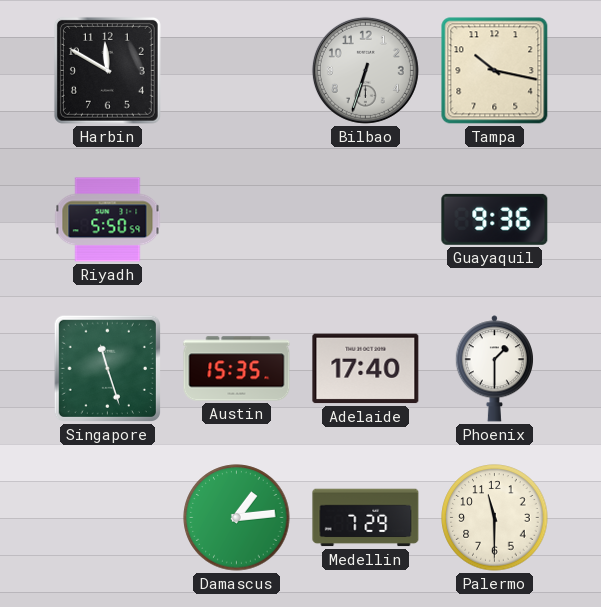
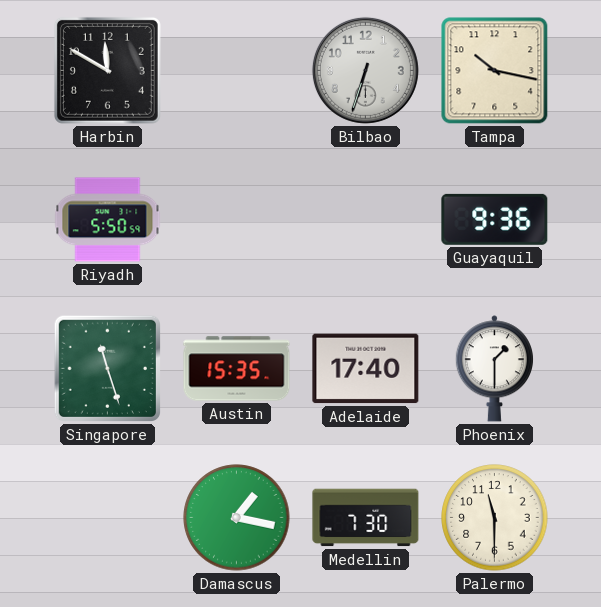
Damascus: 1:14 -> 1:17
Medellin: 7:29 -> 7:30
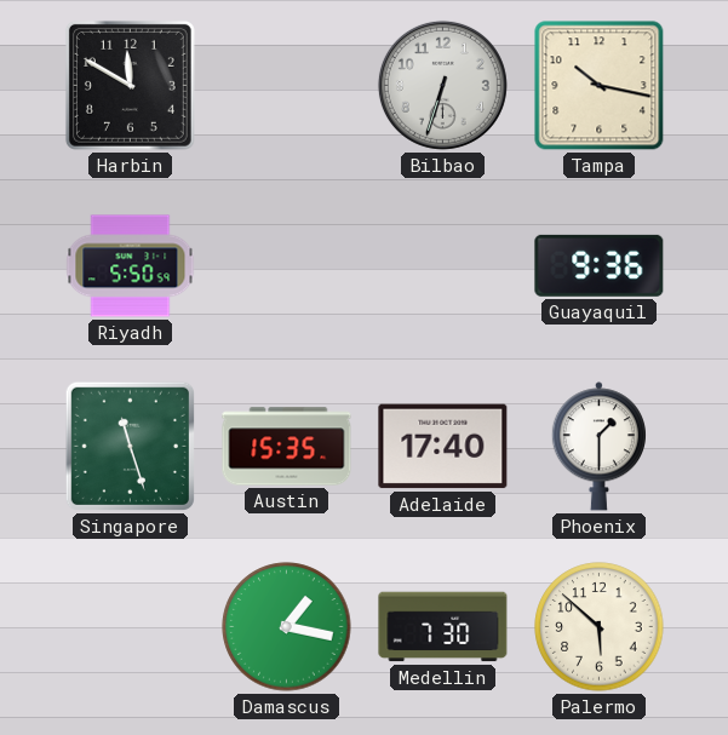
Palermo: 11:30 -> 5:52
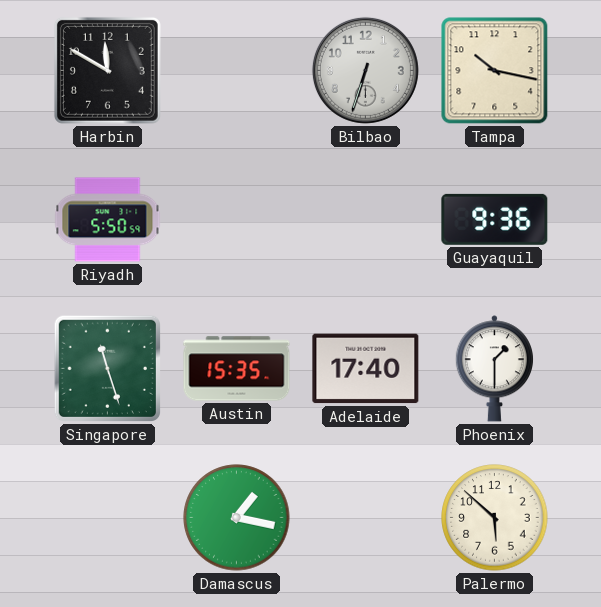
Medellin: 7:30 -> none
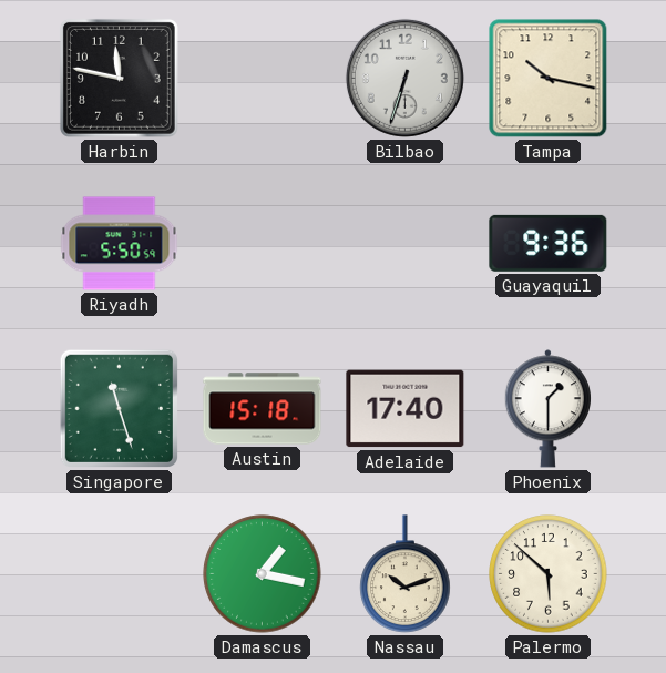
Harbin: 11:50 -> 11:47
Austin: 15:35 -> 15:18
Nassau: none -> 10:12
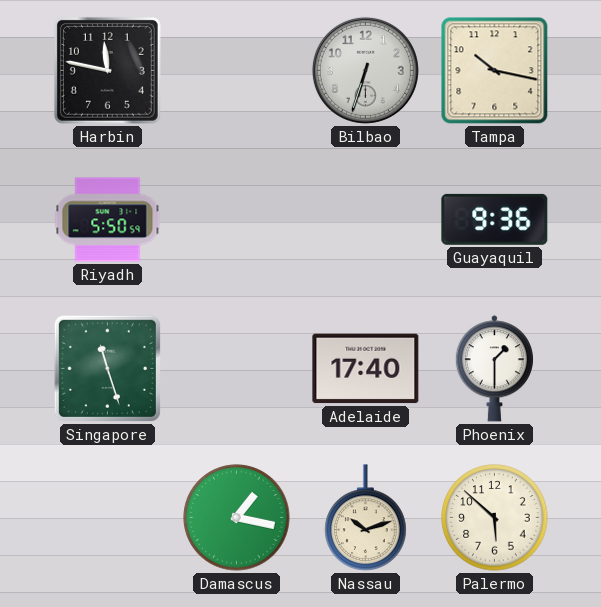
Austin: 15:18 -> none
